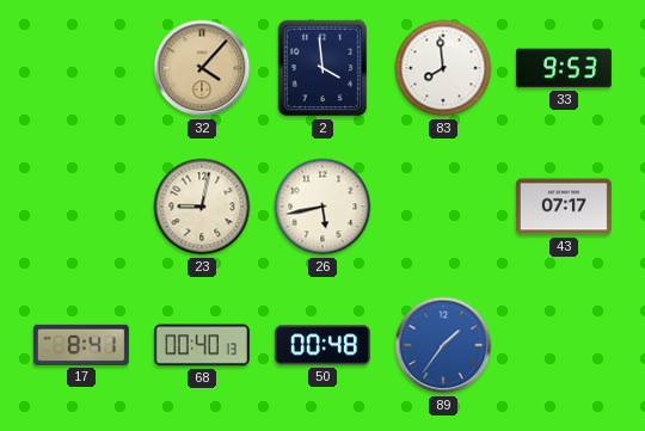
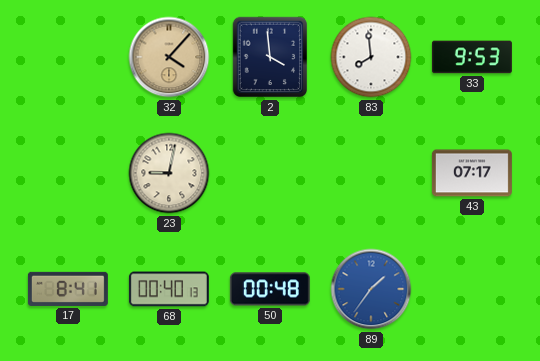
26: 5:43 -> none
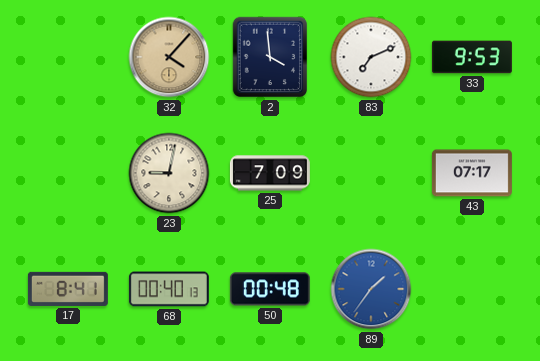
83: 7:59 -> 7:11
25: none -> 7:09
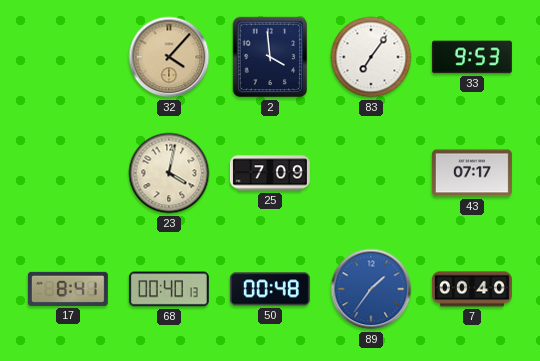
83: 7:11 -> 7:06
23: 9:02 -> 4:02
7: none -> 00:40
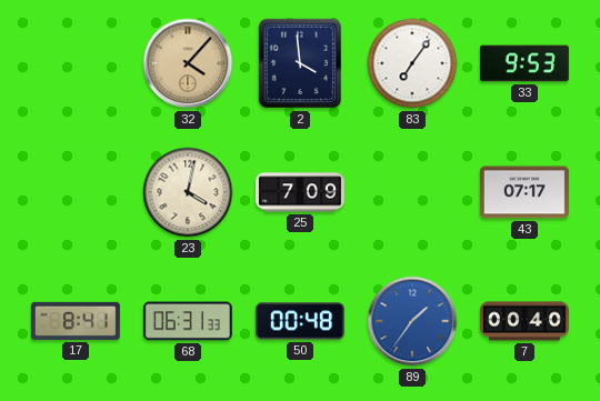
68: 00:40 -> 06:31
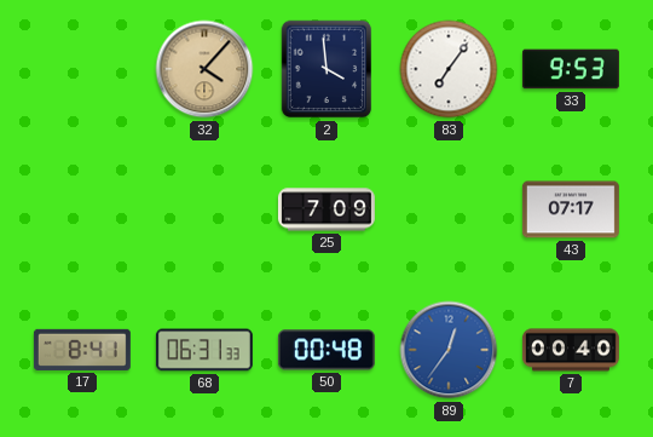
23: 4:02 -> none
89: 1:36 -> 12:36
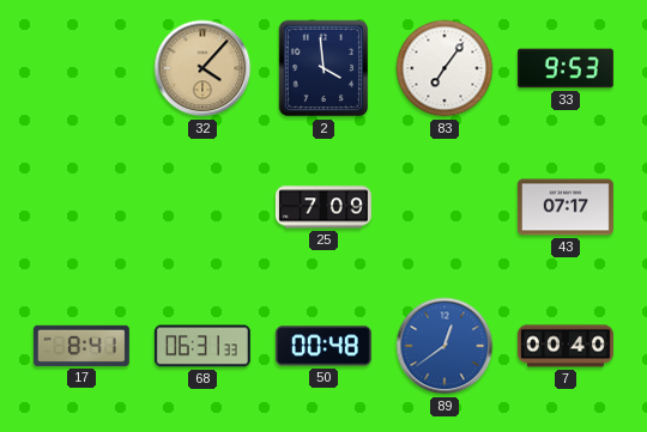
89: 12:36 -> 12:39
